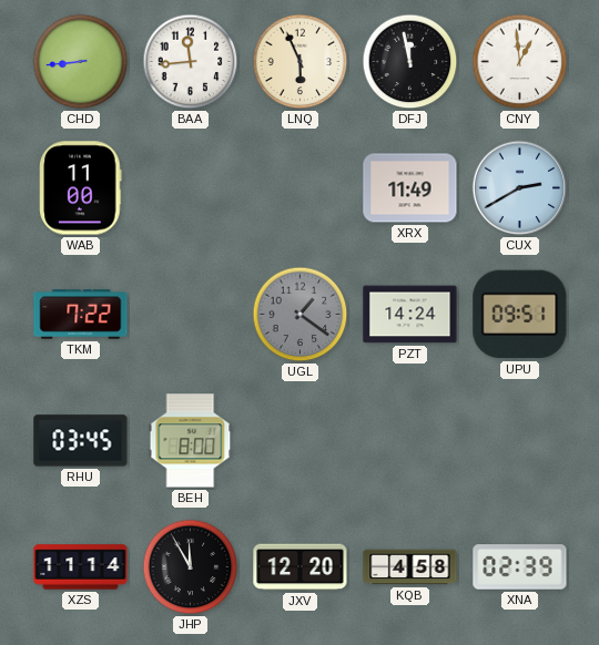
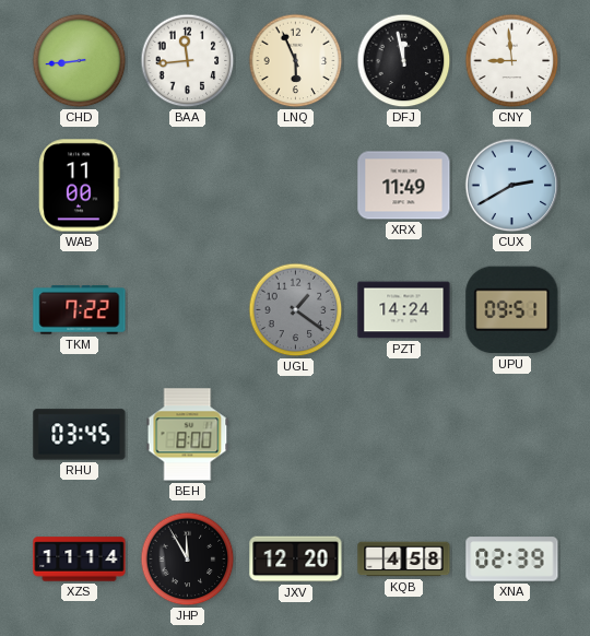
CNY: 12:59 -> 8:59
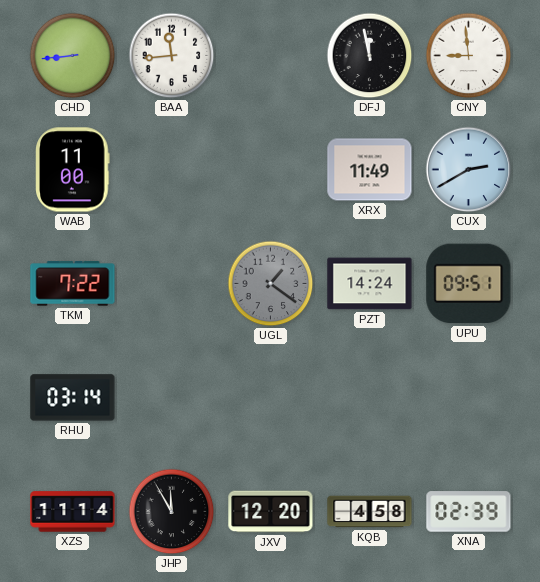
LNQ: 5:56 -> none
RHU: 03:45 -> 03:14
BEH: 8:00 -> none
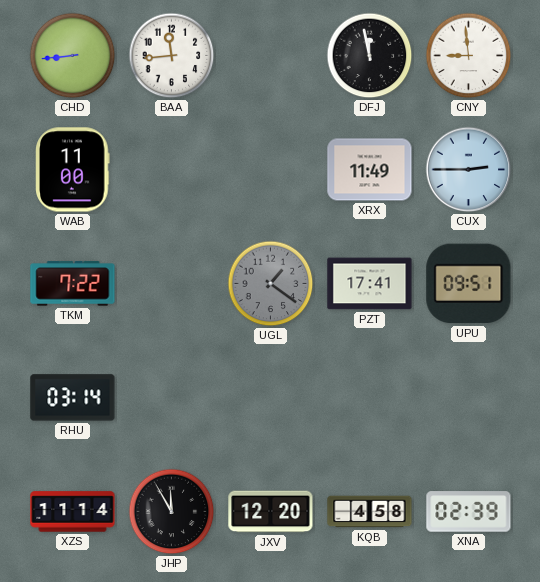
CUX: 2:40 -> 2:45
PZT: 14:24 -> 17:41
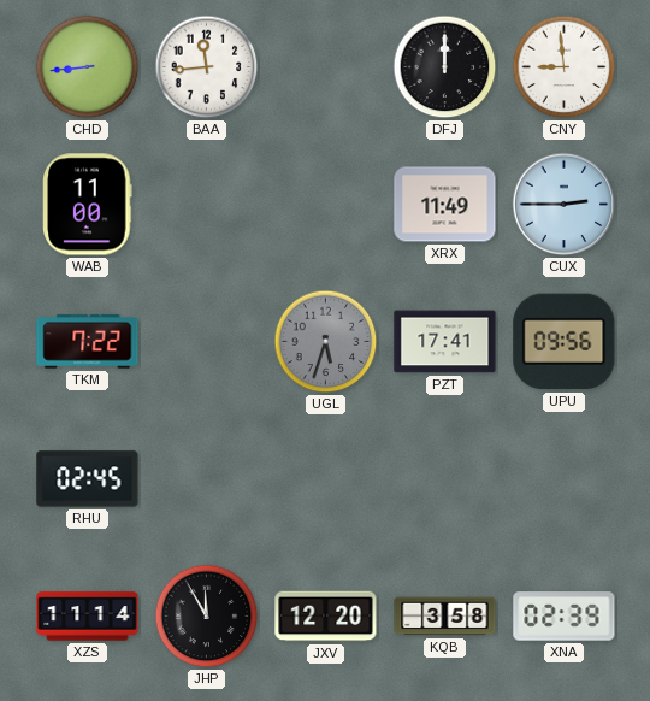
DFJ: 11:58 -> 12:00
UGL: 1:21 -> 5:33
UPU: 09:51 -> 09:56
RHU: 03:14 -> 02:45
KQB: 4:58 -> 3:58
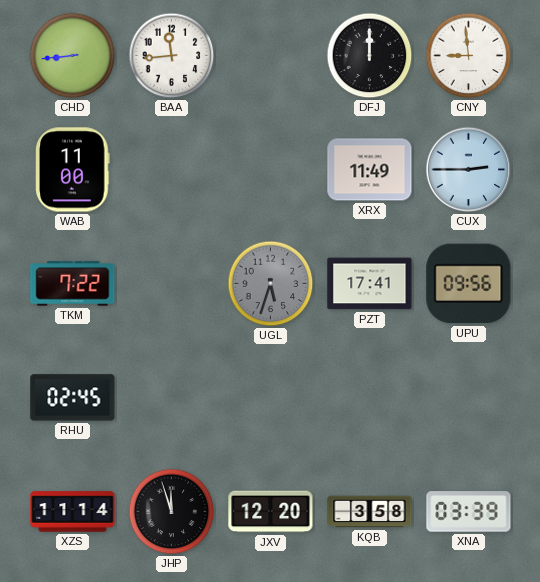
JHP: 11:55 -> 11:57
XNA: 02:39 -> 03:39
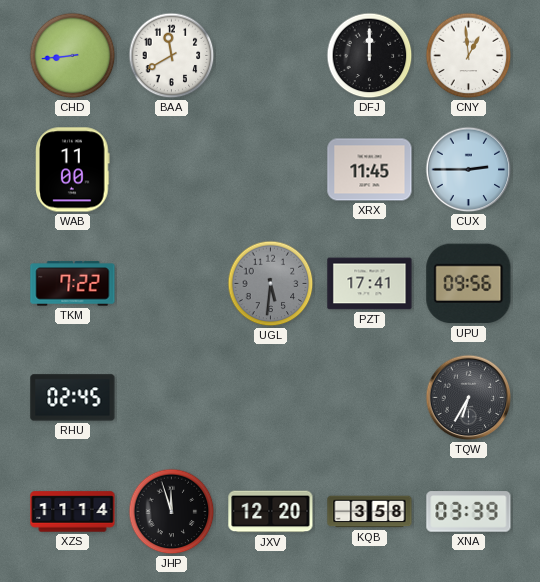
BAA: 11:44 -> 11:40
CNY: 8:59 -> 12:59
XRX: 11:49 -> 11:45
UGL: 5:33 -> 5:31
TQW: none -> 6:35
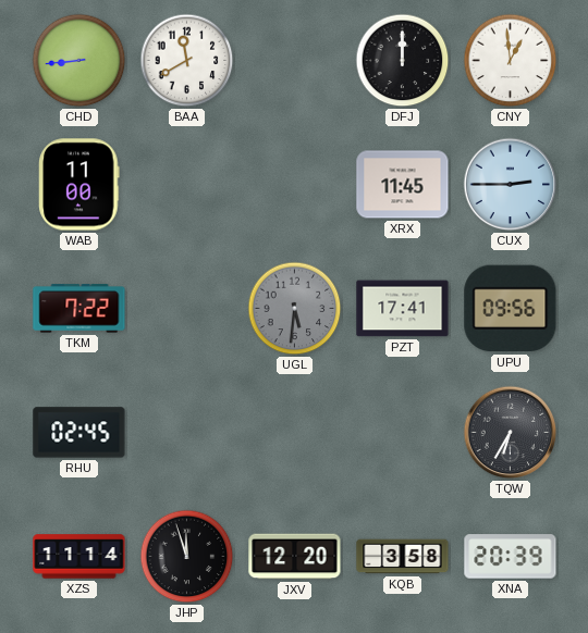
XNA: 03:39 -> 20:39
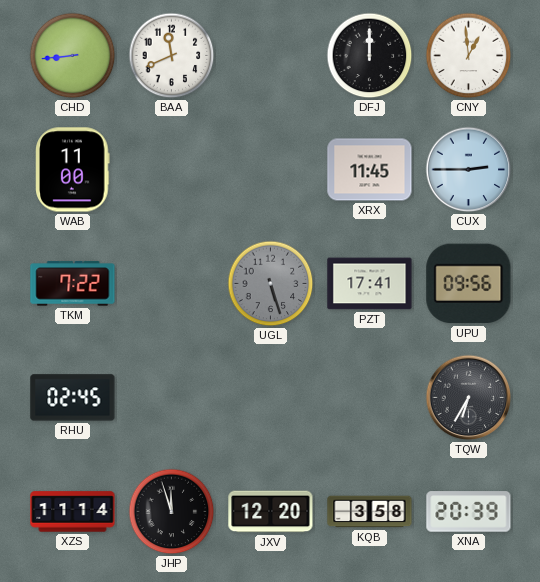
BAA: 11:40 -> 11:41
UGL: 5:31 -> 5:27
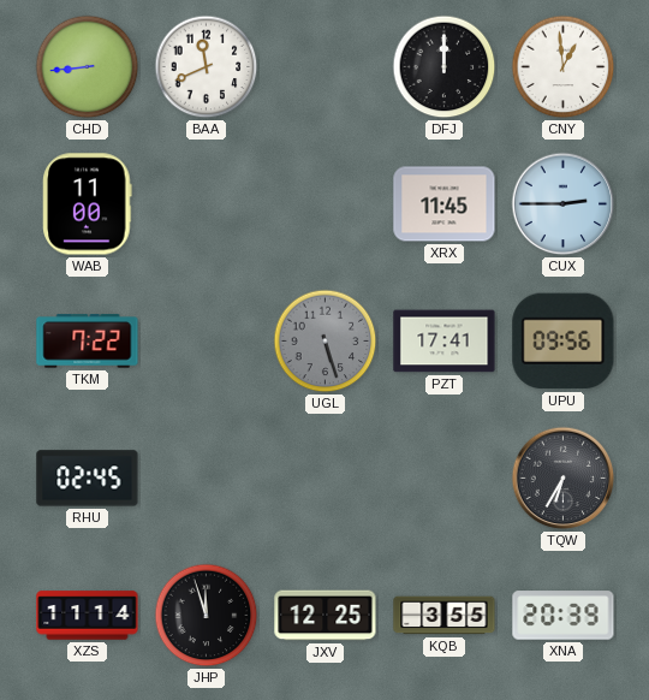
JXV: 12:20 -> 12:25
KQB: 3:58 -> 3:55
